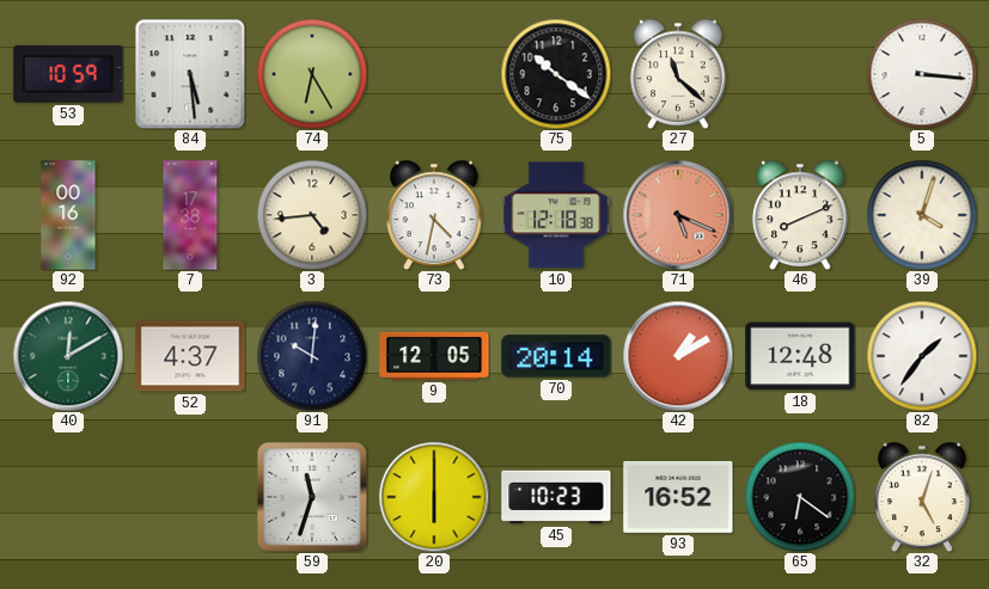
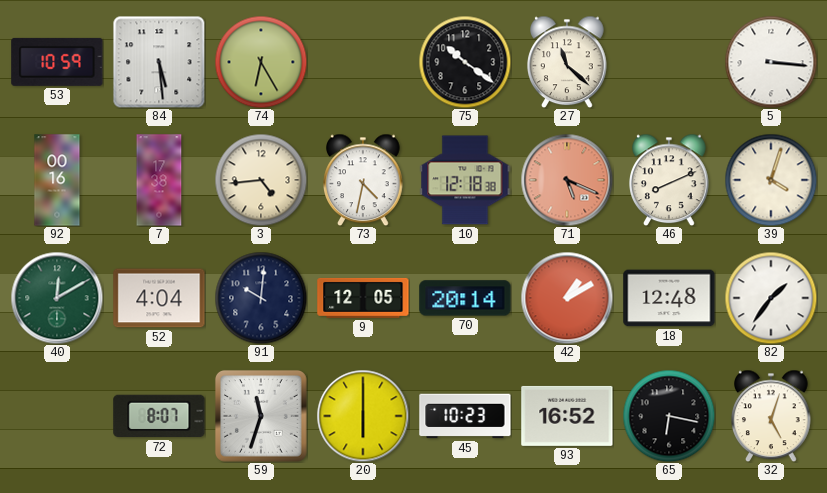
52: 4:37 -> 4:04
72: none -> 8:07
65: 6:21 -> 6:17
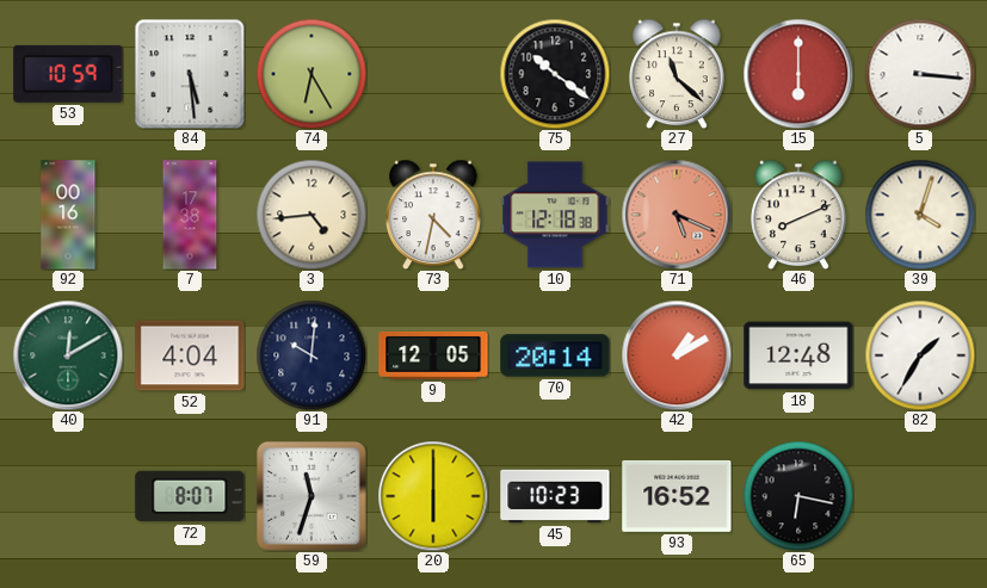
15: none -> 6:00
82: 1:36 -> 1:35
32: 5:03 -> none
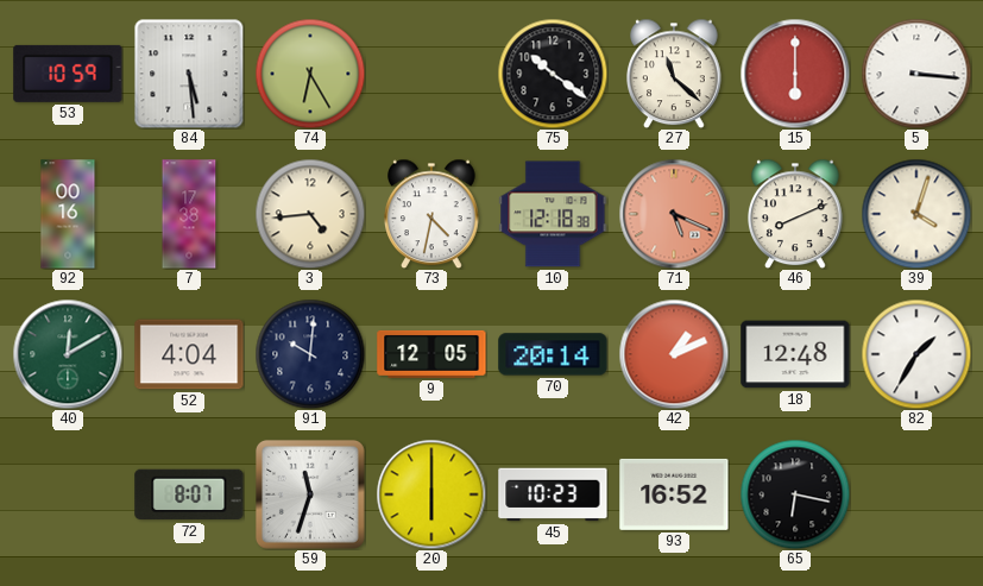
42: 1:10 -> 1:11
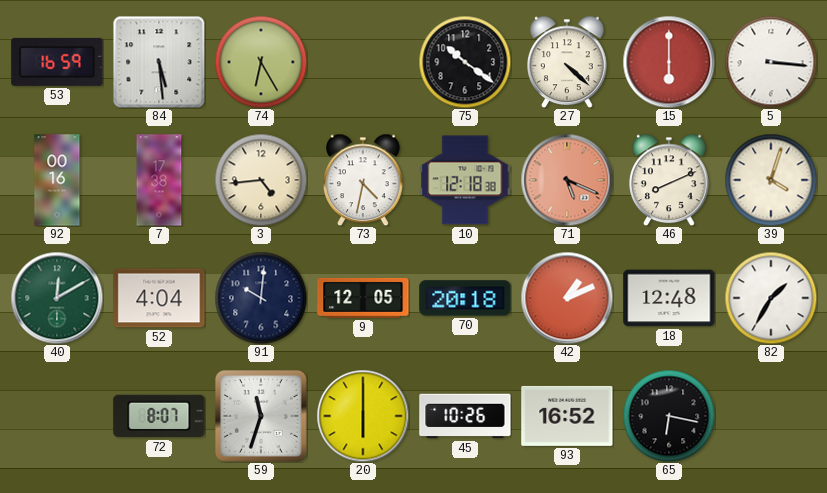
53: 10:59 -> 16:59
27: 11:22 -> 4:22
70: 20:14 -> 20:18
45: 10:23 -> 10:26
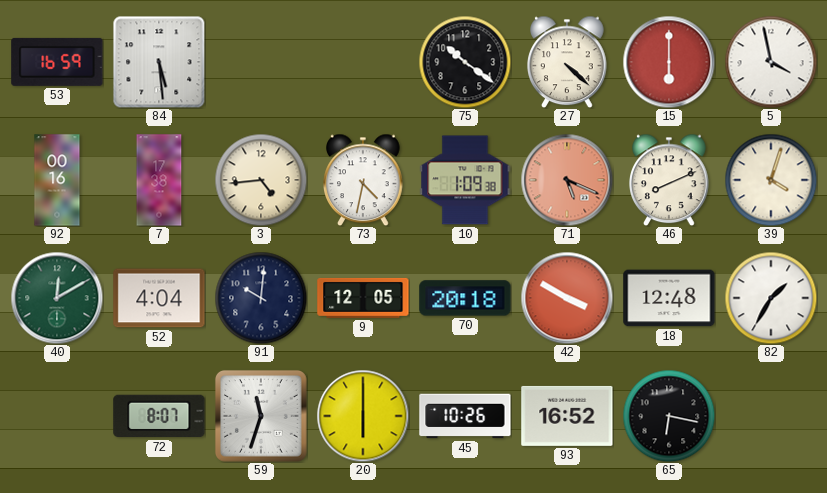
74: 6:25 -> none
5: 3:16 -> 3:58
10: 12:18 -> 1:09
42: 1:11 -> 3:50
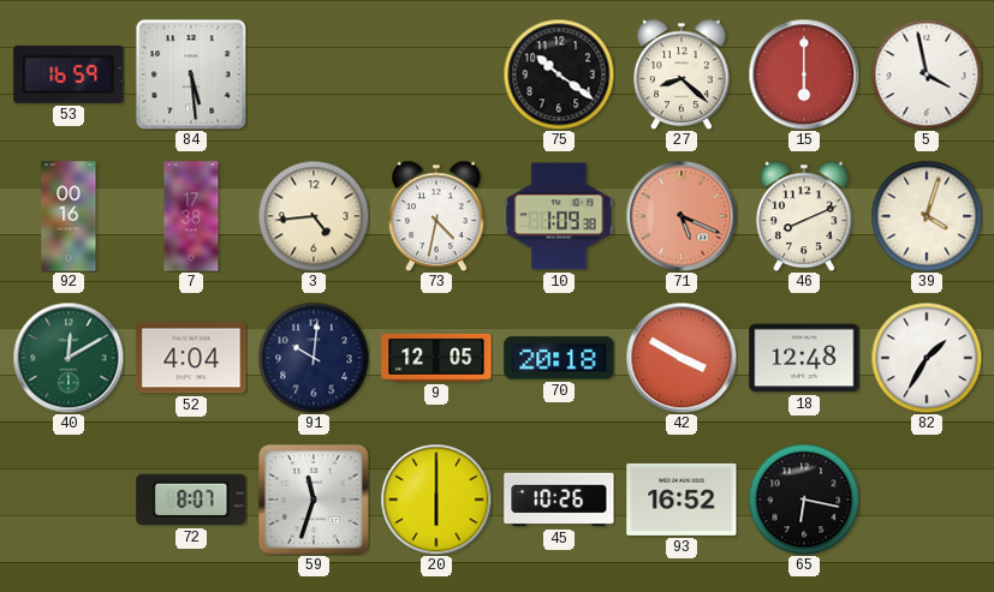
27: 4:22 -> 8:22
